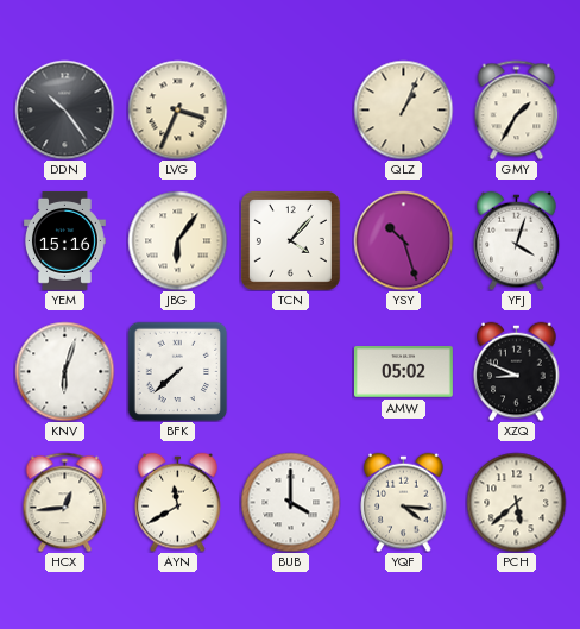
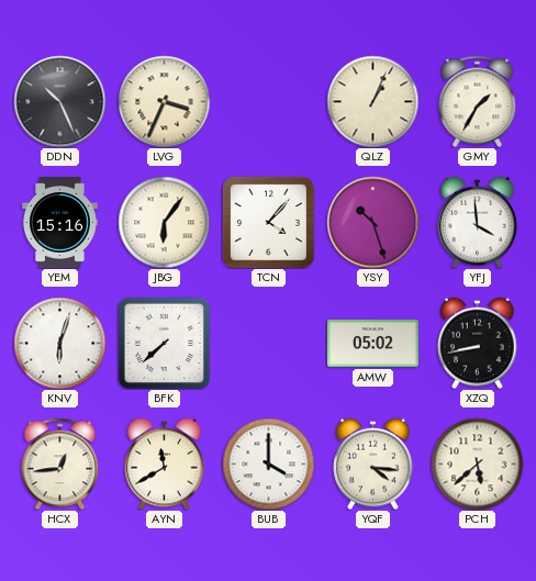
DDN: 10:24 -> 10:26
YFJ: 4:03 -> 3:59
XZQ: 8:49 -> 8:43
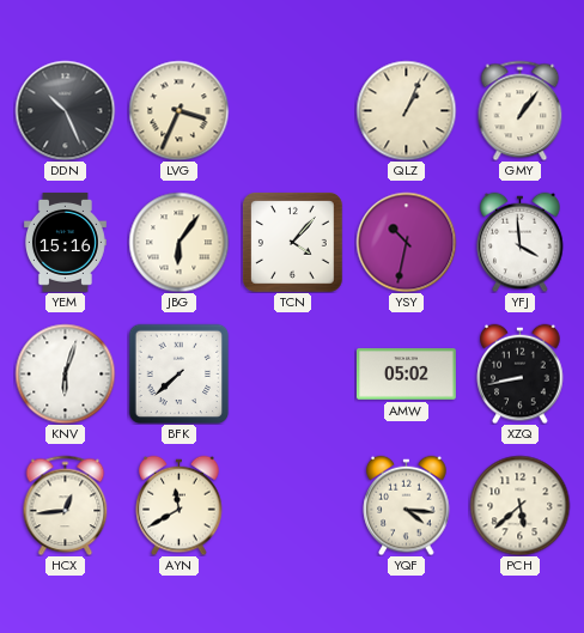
GMY: 1:35 -> 1:06
YSY: 10:27 -> 10:32
BUB: 4:00 -> none
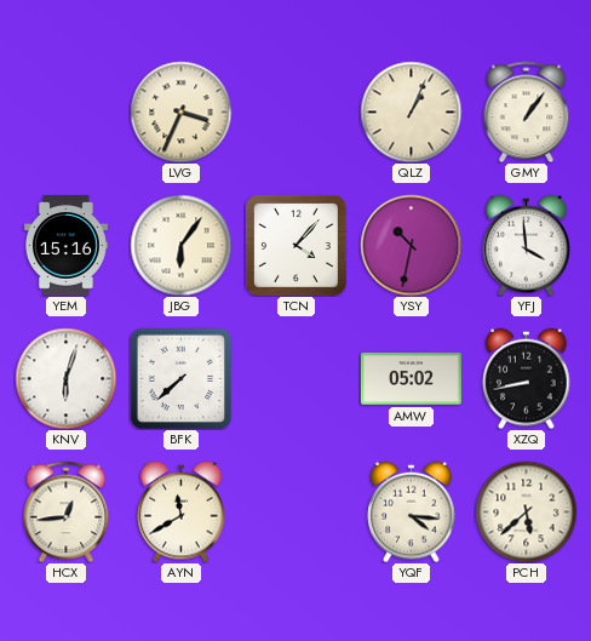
DDN: 10:26 -> none
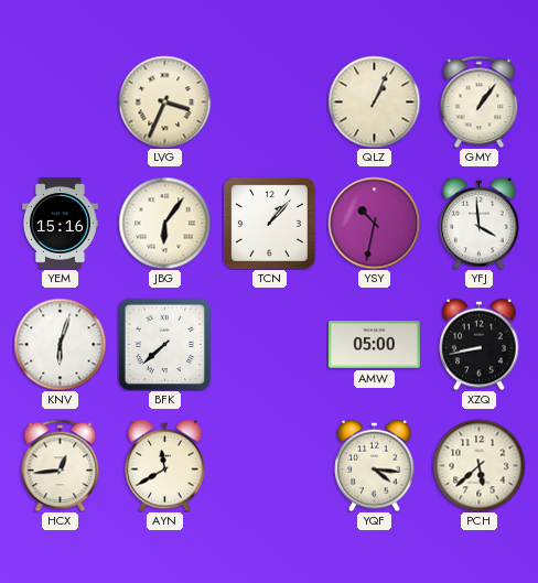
TCN: 4:07 -> 1:07
AMW: 05:02 -> 05:00
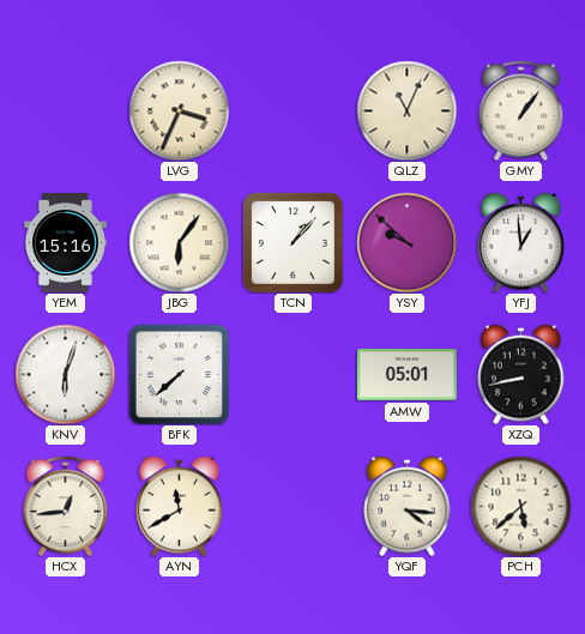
QLZ: 1:04 -> 11:04
YSY: 10:32 -> 9:52
YFJ: 3:59 -> 12:59
AMW: 05:00 -> 05:01
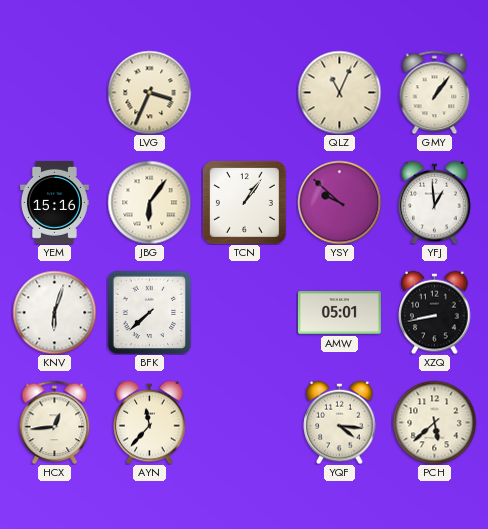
TCN: 1:07 -> 1:06
AYN: 11:40 -> 11:37
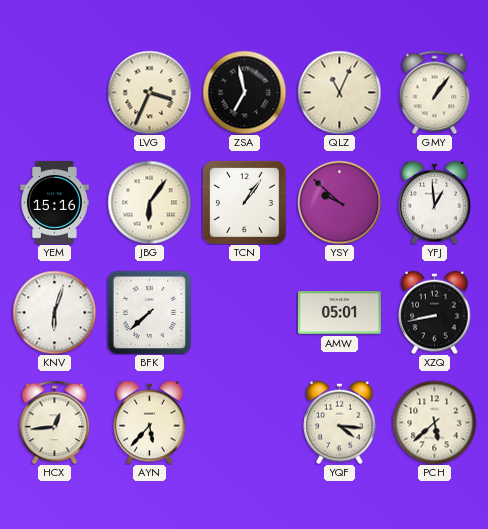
ZSA: none -> 6:58
AYN: 11:37 -> 5:37
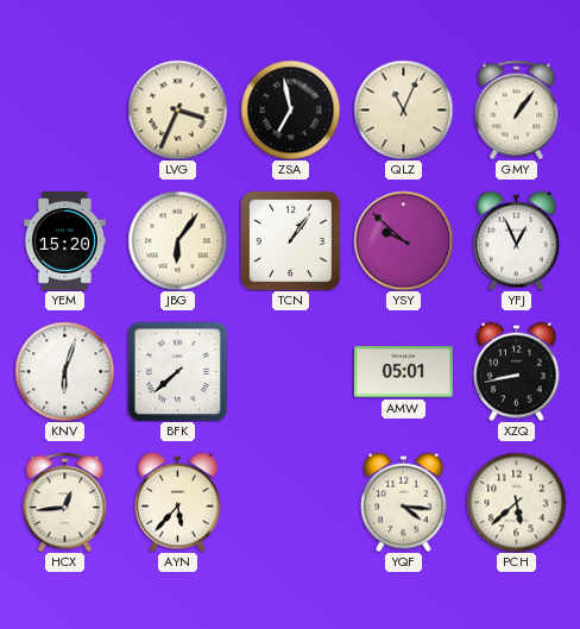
YEM: 15:16 -> 15:20
YFJ: 12:59 -> 12:56
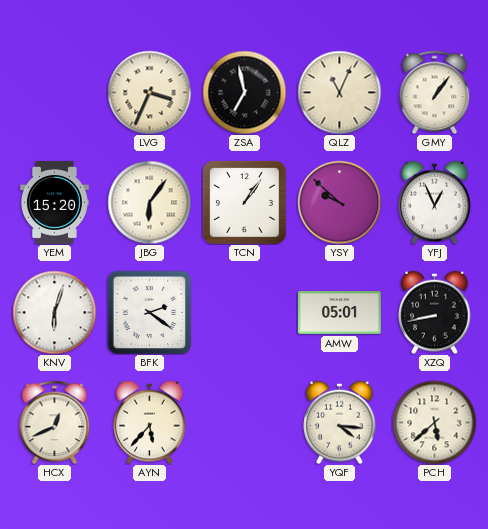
BFK: 7:38 -> 2:21
HCX: 12:44 -> 12:41
